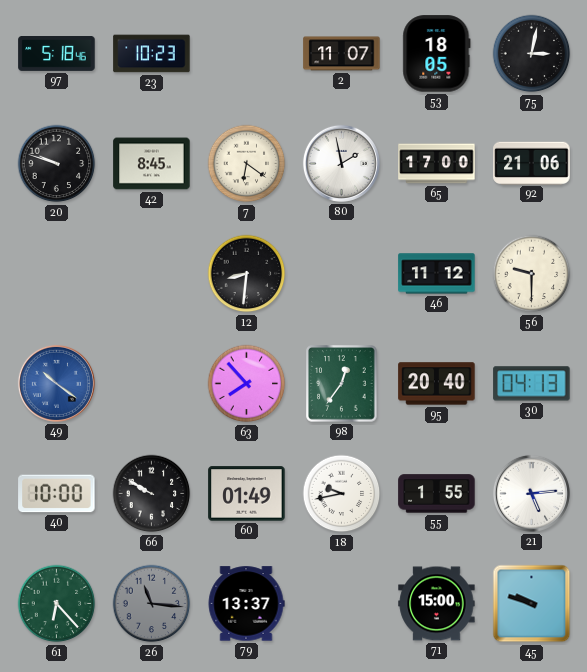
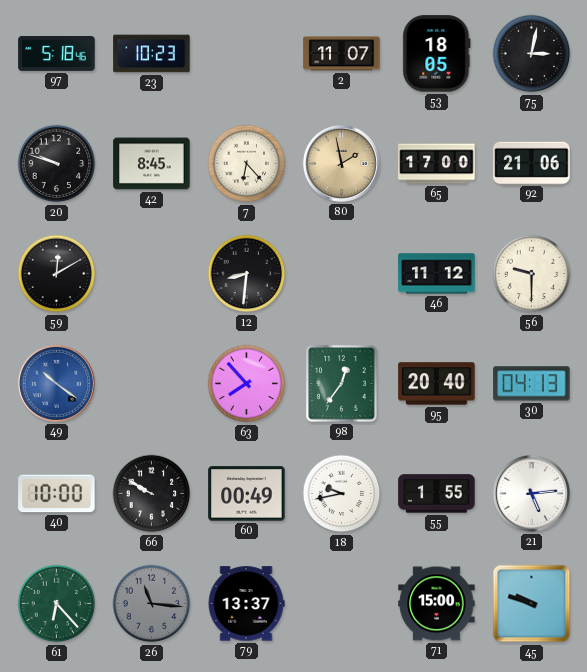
7: 6:21 -> 6:23
80 dial: white -> champagne
59: none -> 12:10
60: 01:49 -> 00:49
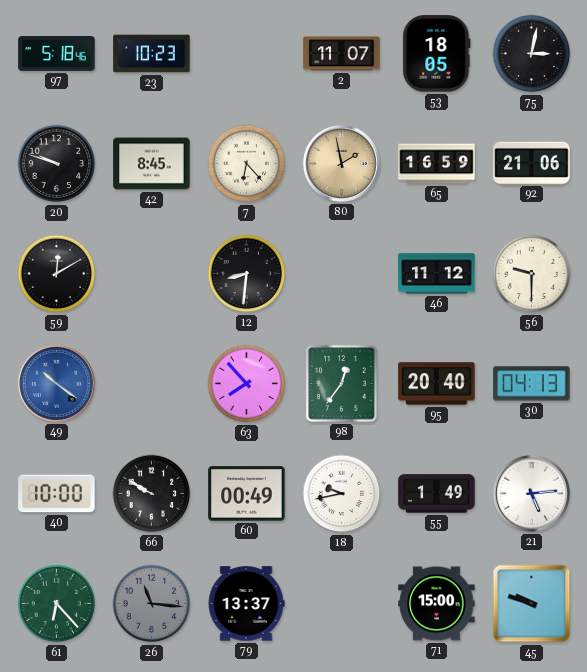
65: 17:00 -> 16:59
55: 1:55 -> 1:49
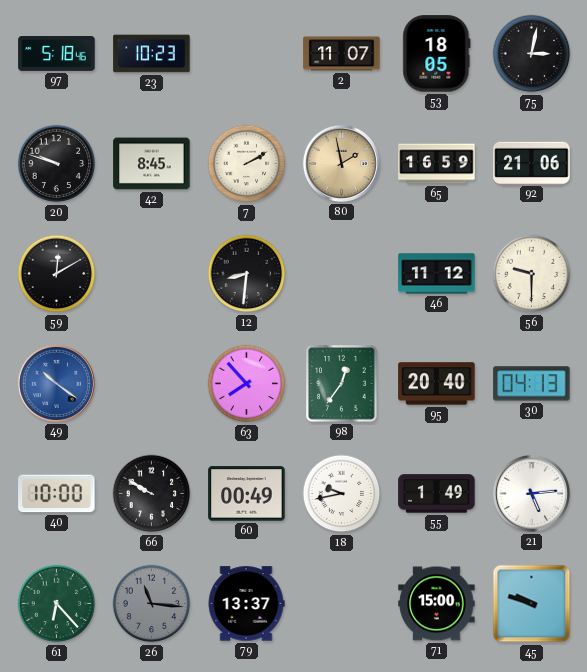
7: 6:23 -> 2:10
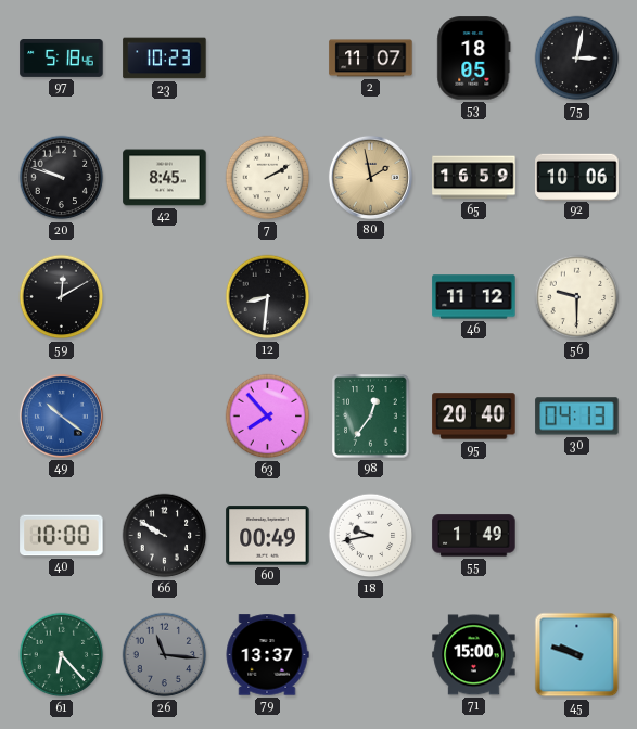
92: 21:06 -> 10:06
21: 5:14 -> none
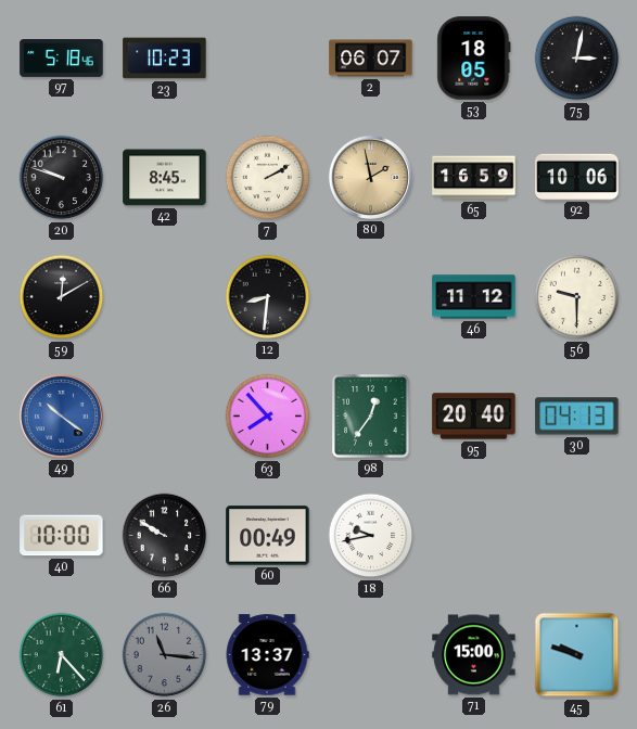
2: 11:07 -> 06:07
55: 1:49 -> none
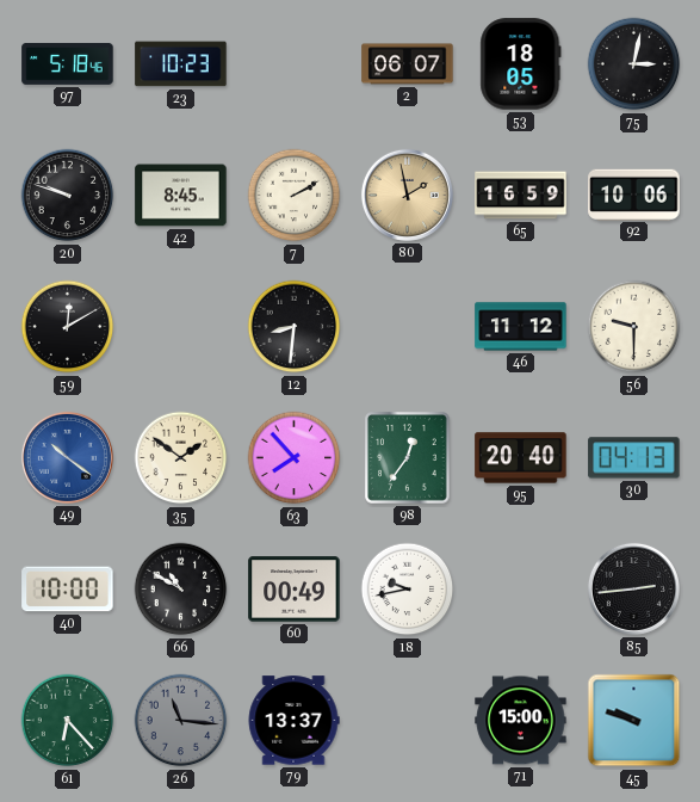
35: none -> 1:51
66: 9:50 -> 10:50
85: none -> 2:44
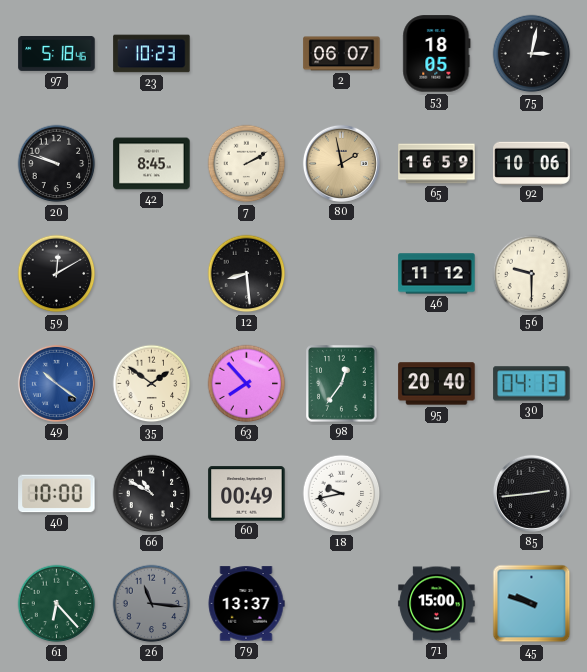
12: 8:31 -> 8:29
